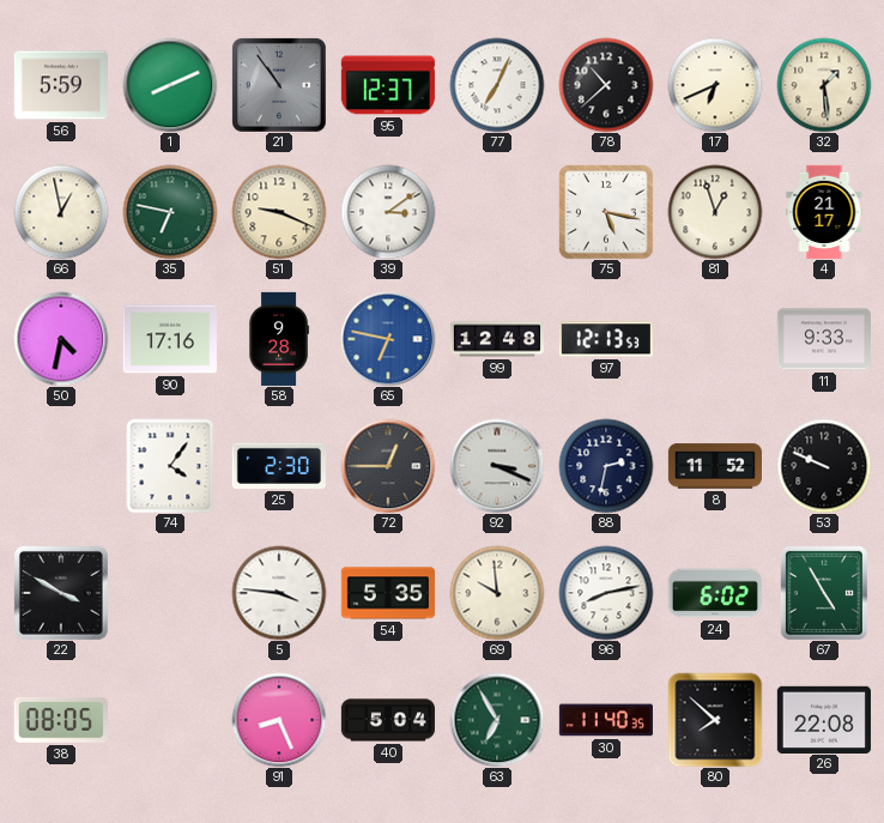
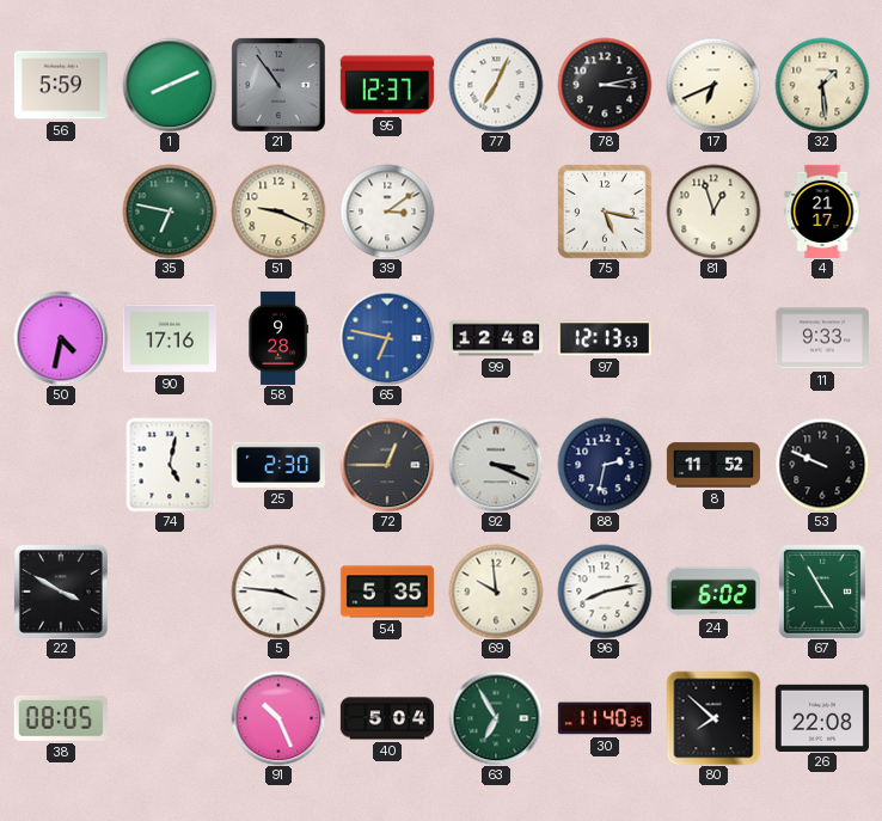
78: 10:38 -> 3:13
66: 12:58 -> none
74: 4:06 -> 5:02
91: 8:26 -> 10:26
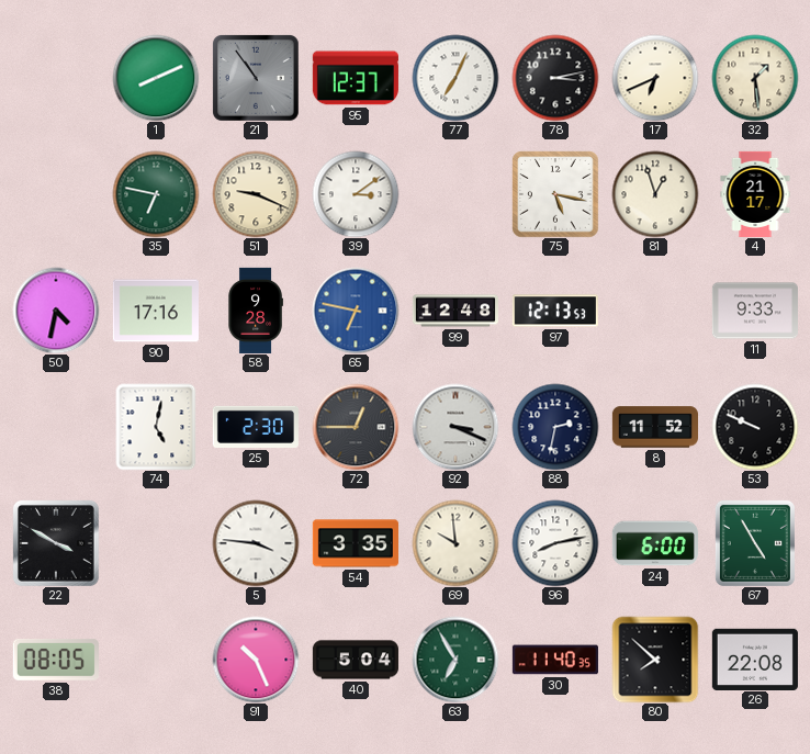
56: 5:59 -> none
54: 5:35 -> 3:35
24: 6:02 -> 6:00
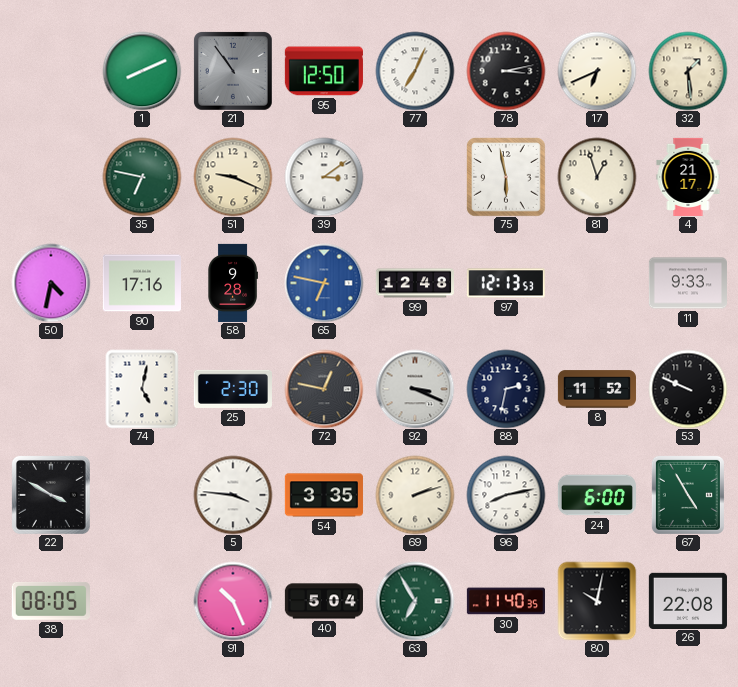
95: 12:37 -> 12:50
75: 5:17 -> 5:58
72: 12:45 -> 12:47
69: 9:59 -> 2:12
80: 7:52 -> 10:02
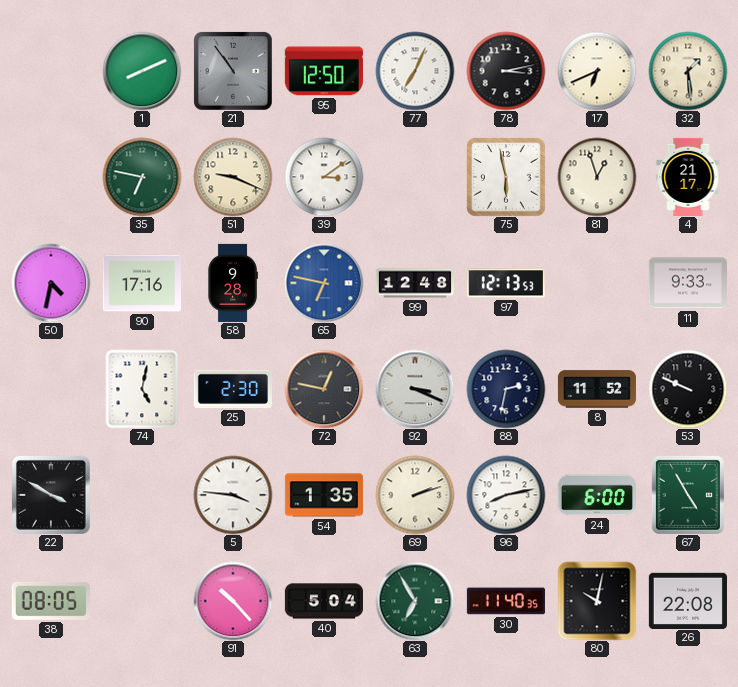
54: 3:35 -> 1:35
91: 10:26 -> 10:23
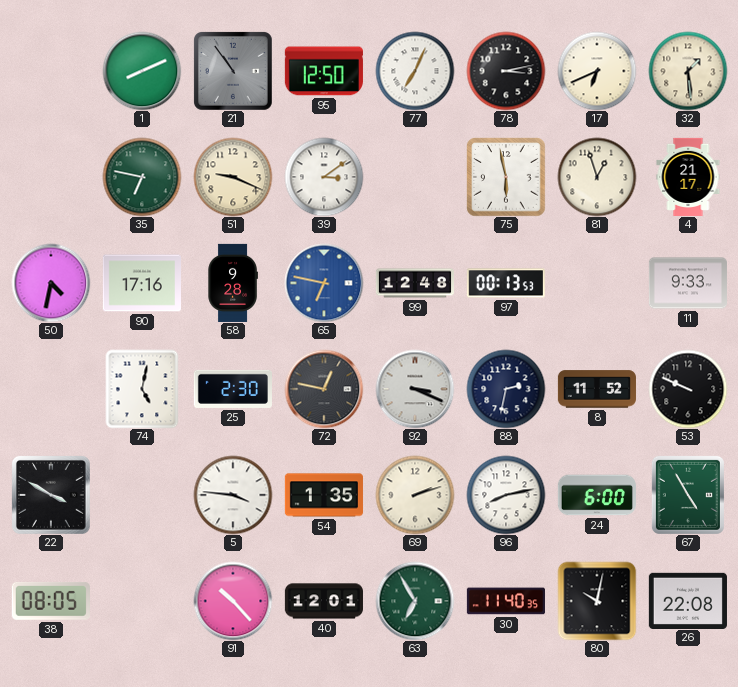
97: 12:13 -> 00:13
40: 5:04 -> 12:01
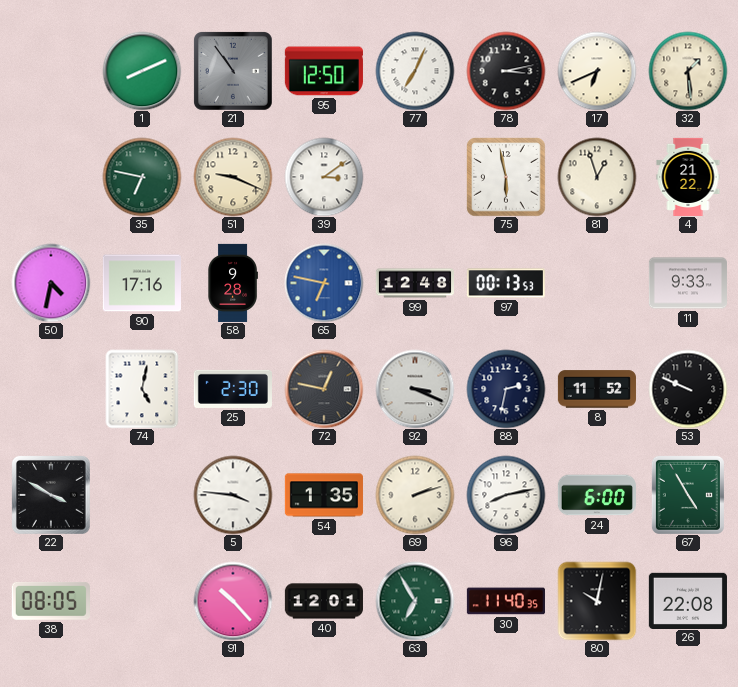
4: 21:17 -> 21:22
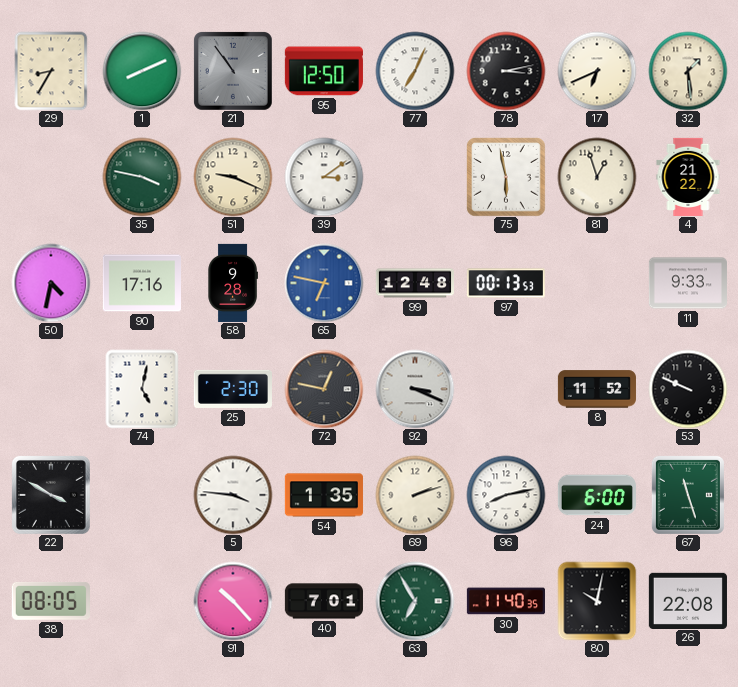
29: none -> 8:35
35: 6:47 -> 3:47
88: 2:32 -> none
67: 4:55 -> 11:27
40: 12:01 -> 7:01
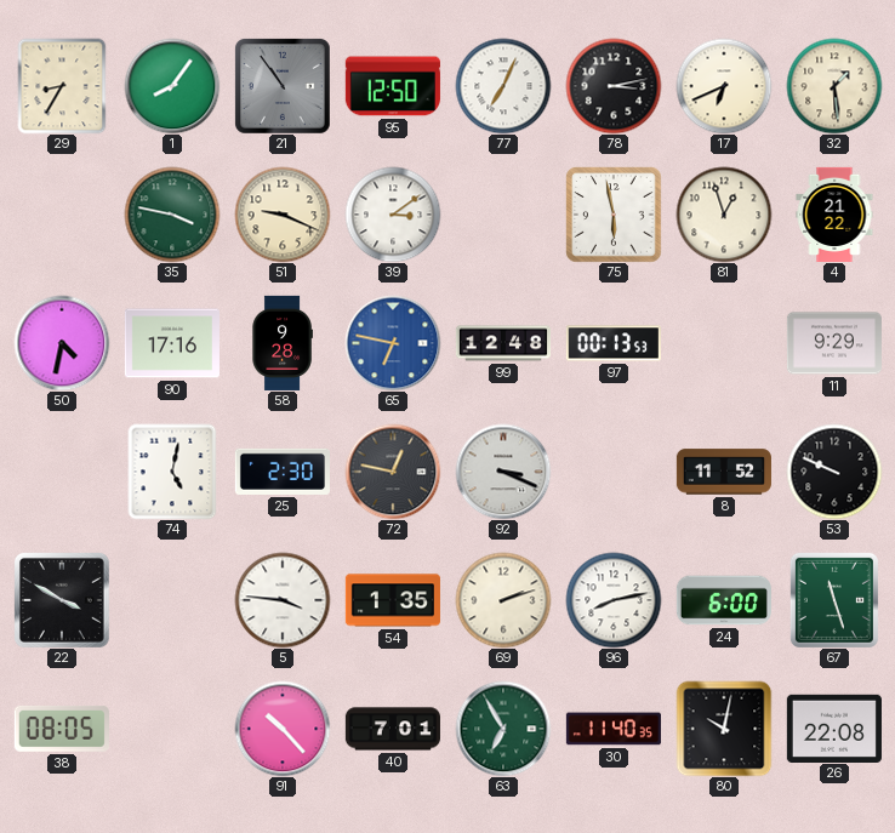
1: 8:11 -> 8:06
11: 9:33 -> 9:29
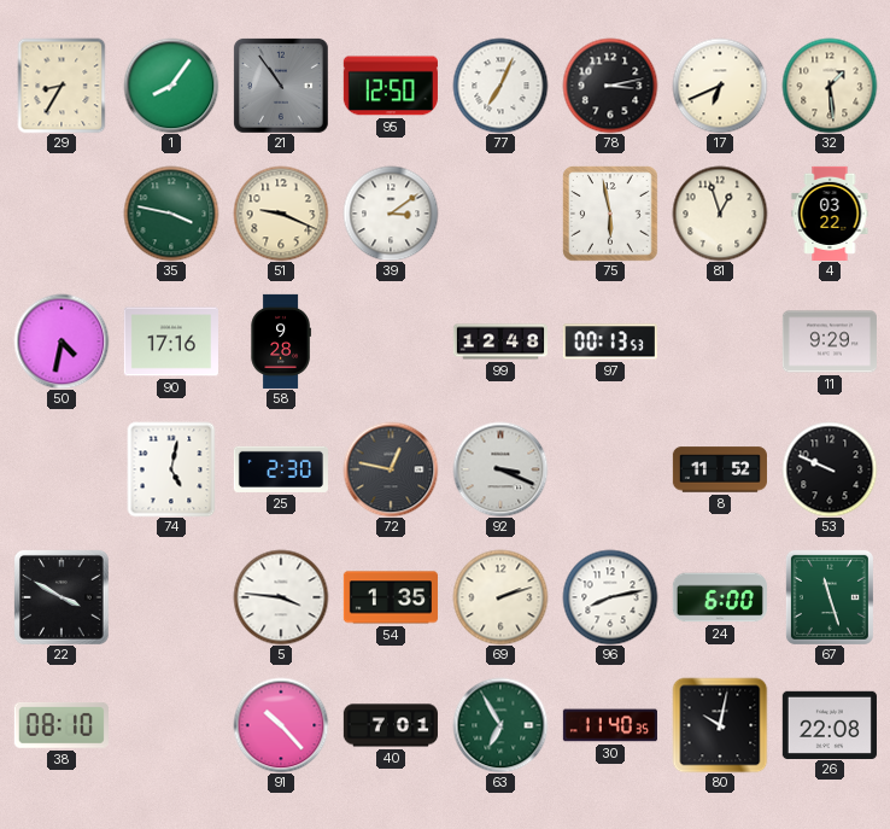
4: 21:22 -> 03:22
65: 6:47 -> none
38: 08:05 -> 08:10
